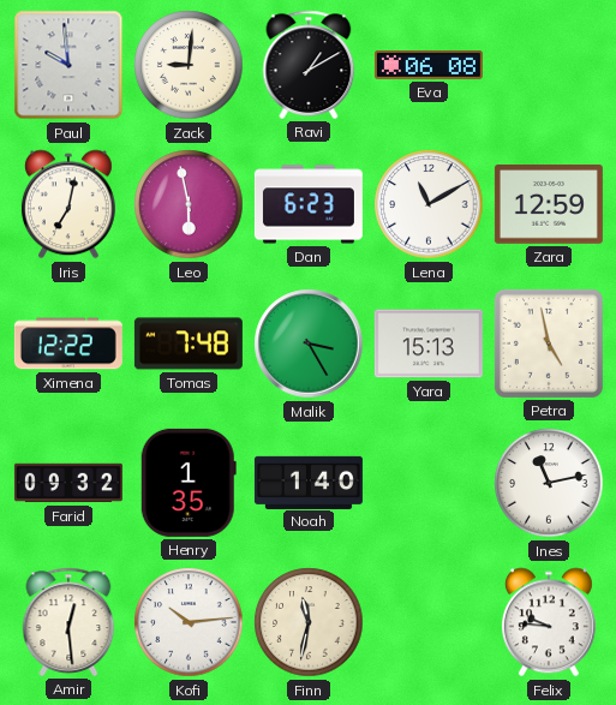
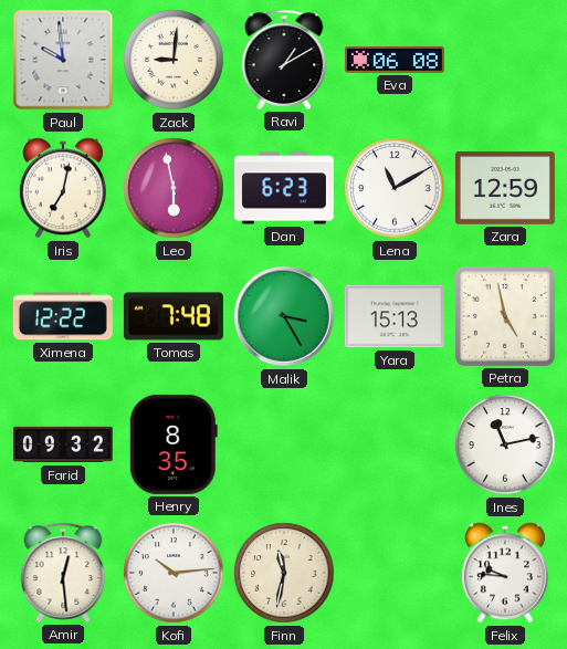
Henry: 1:35 -> 8:35
Noah: 1:40 -> none
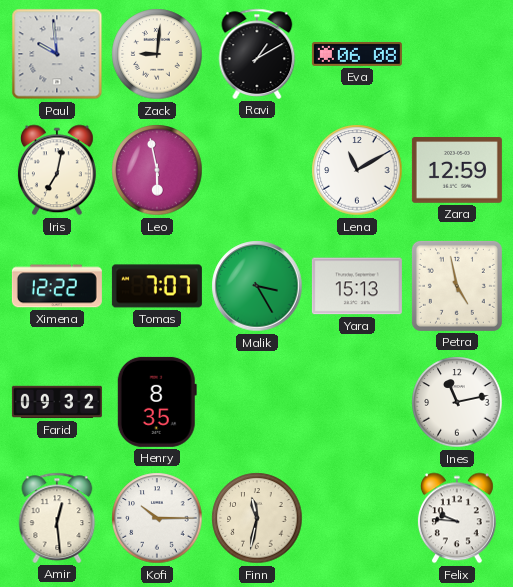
Dan: 6:23 -> none
Tomas: 7:48 -> 7:07
Kofi: 10:14 -> 10:15
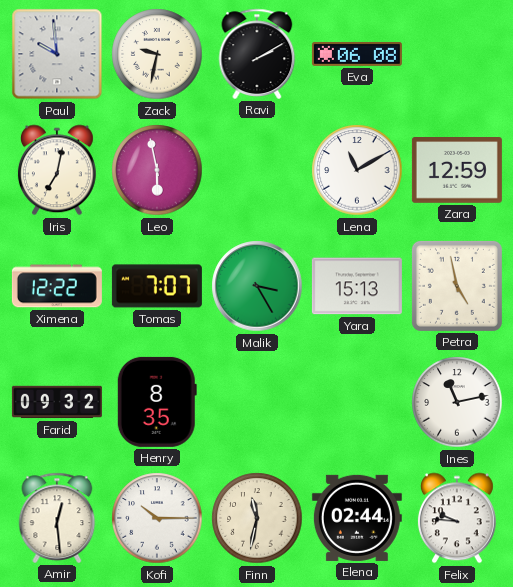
Zack: 9:01 -> 9:32
Ravi: 1:10 -> 2:10
Elena: none -> 02:44
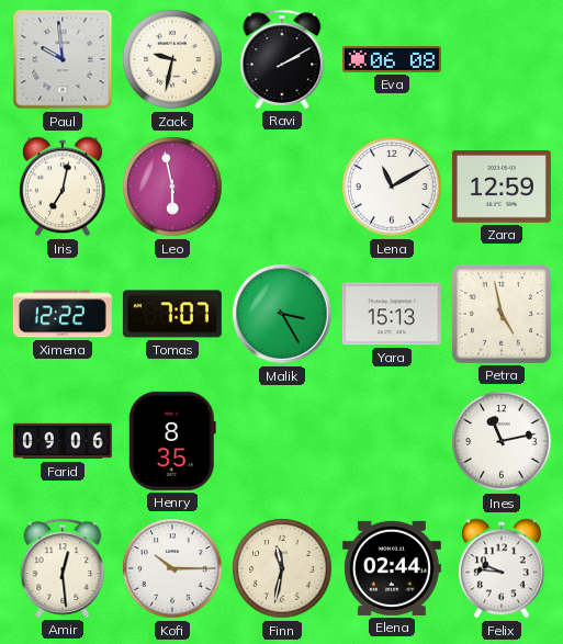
Farid: 09:32 -> 09:06
